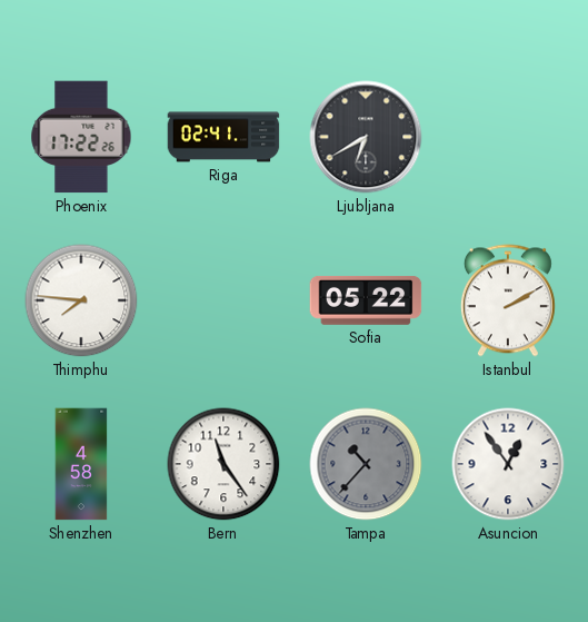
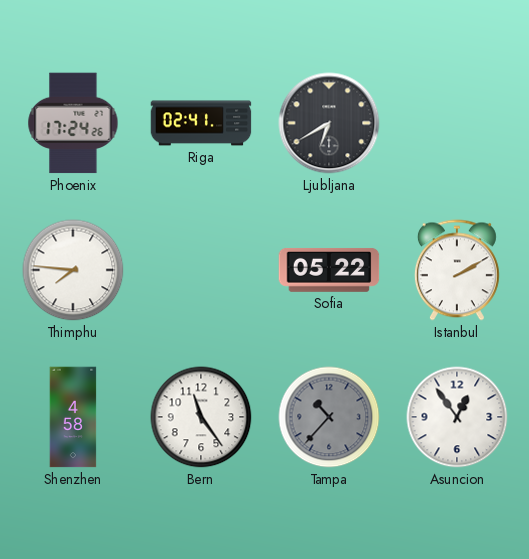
Phoenix: 17:22 -> 17:24
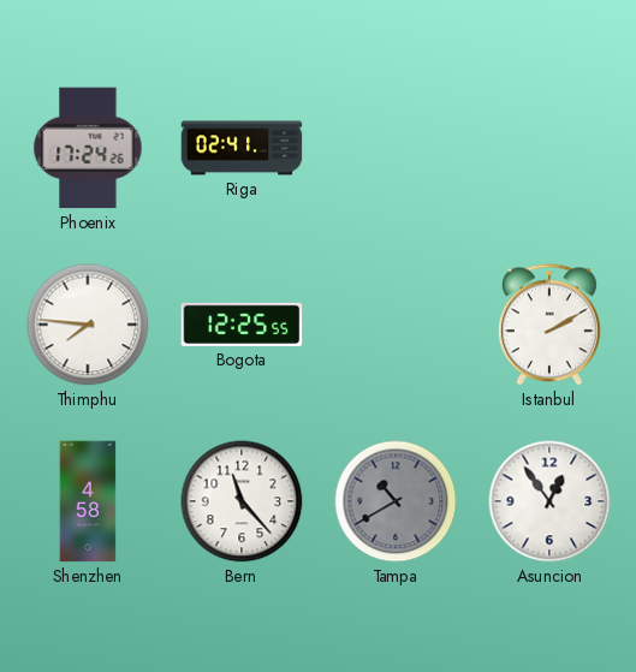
Ljubljana: 6:40 -> none
Bogota: none -> 12:25
Sofia: 05:22 -> none
Bern: 11:24 -> 11:23
Tampa: 10:37 -> 10:40
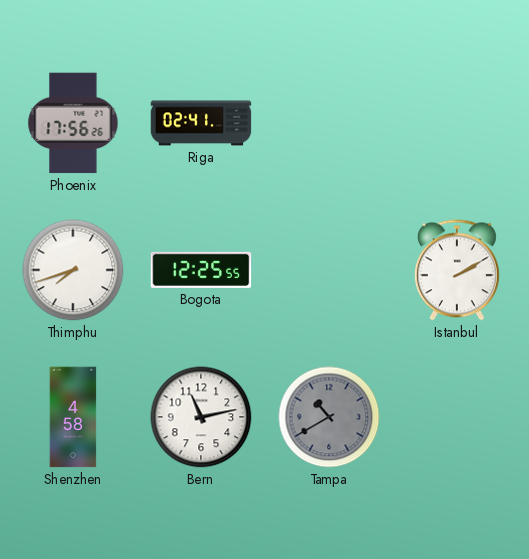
Phoenix: 17:24 -> 17:56
Thimphu: 7:46 -> 7:42
Bern: 11:23 -> 11:13
Asuncion: 12:54 -> none
